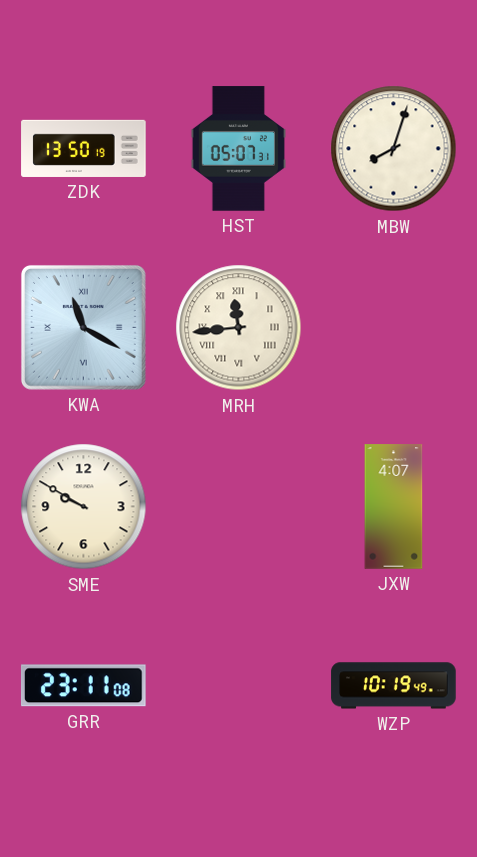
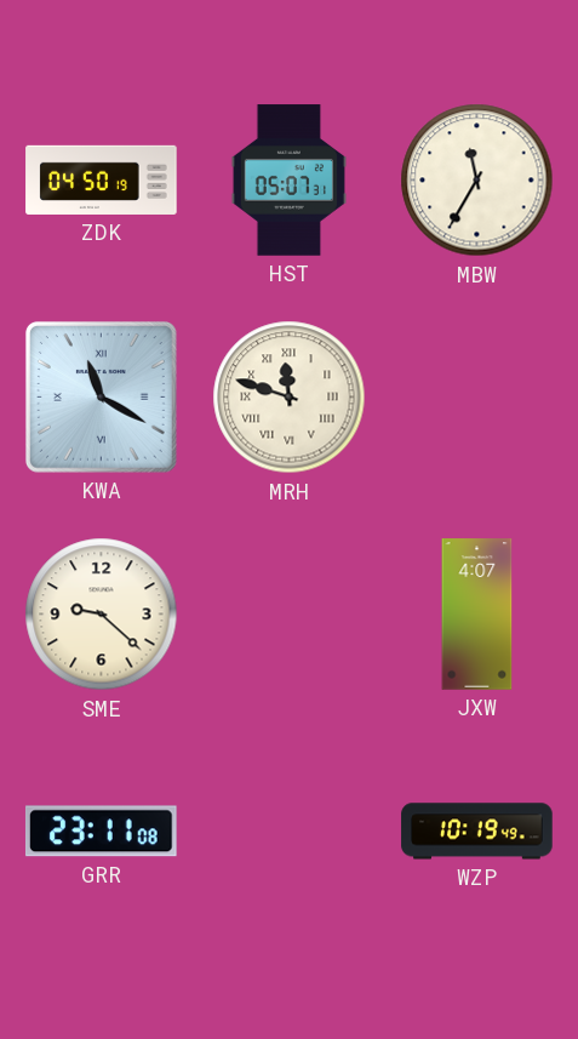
ZDK: 13:50 -> 04:50
MBW: 8:03 -> 11:35
MRH: 11:44 -> 11:48
SME: 9:50 -> 9:22
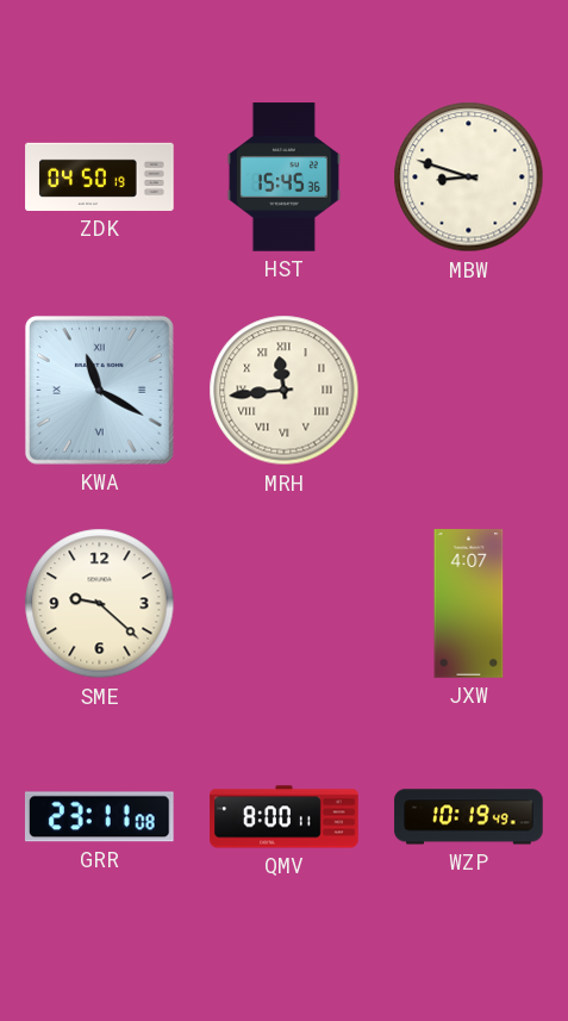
HST: 05:07 -> 15:45
MBW: 11:35 -> 8:48
MRH: 11:48 -> 11:44
QMV: none -> 8:00
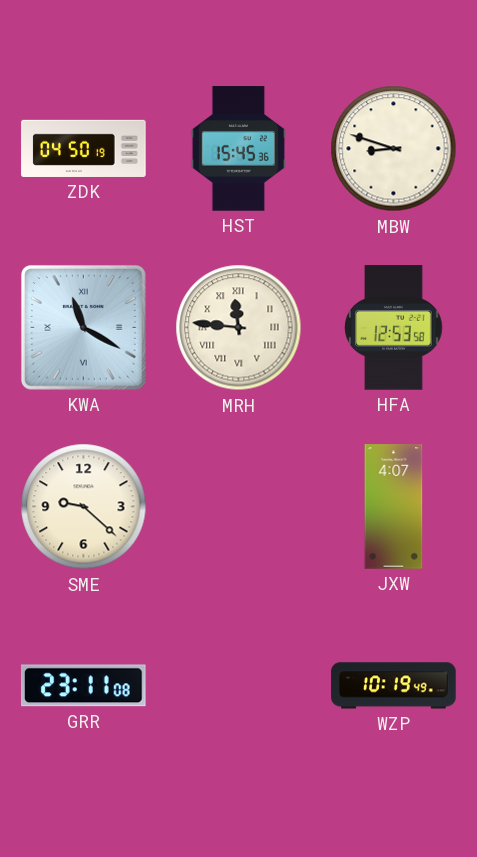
MRH: 11:44 -> 11:46
HFA: none -> 12:53
QMV: 8:00 -> none
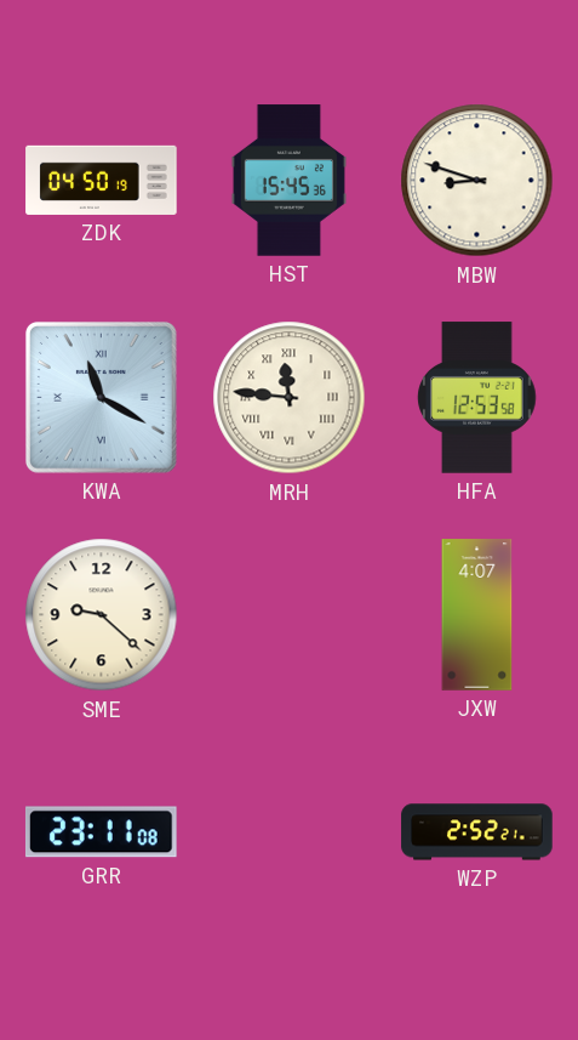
WZP: 10:19 -> 2:52
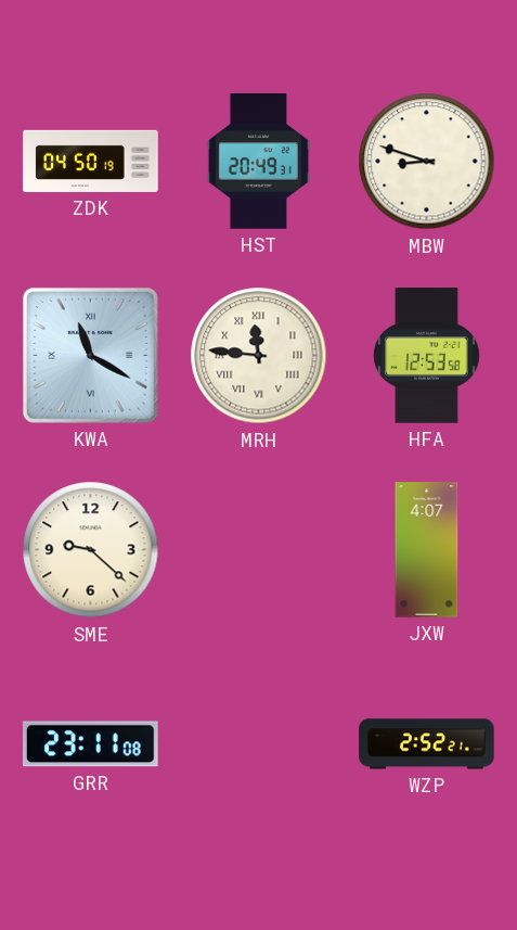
HST: 15:45 -> 20:49
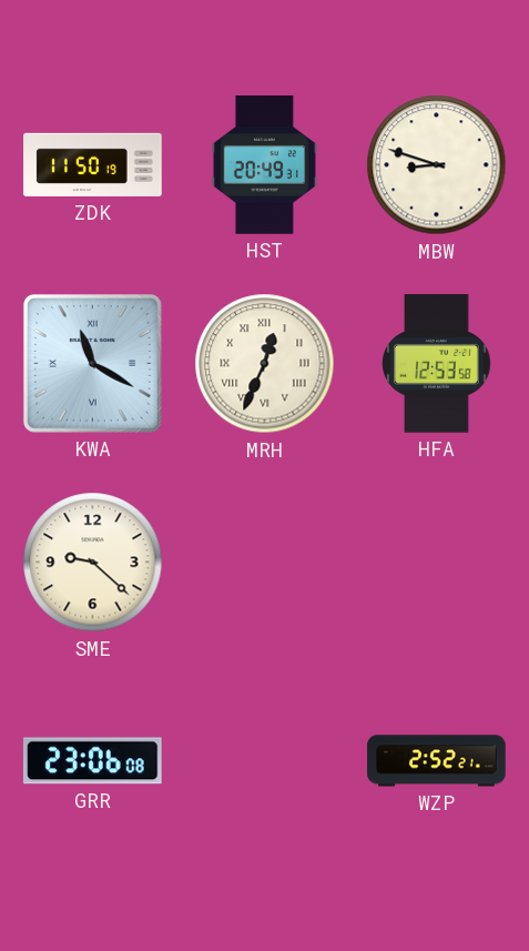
ZDK: 04:50 -> 11:50
MRH: 11:46 -> 12:34
JXW: 4:07 -> none
GRR: 23:11 -> 23:06
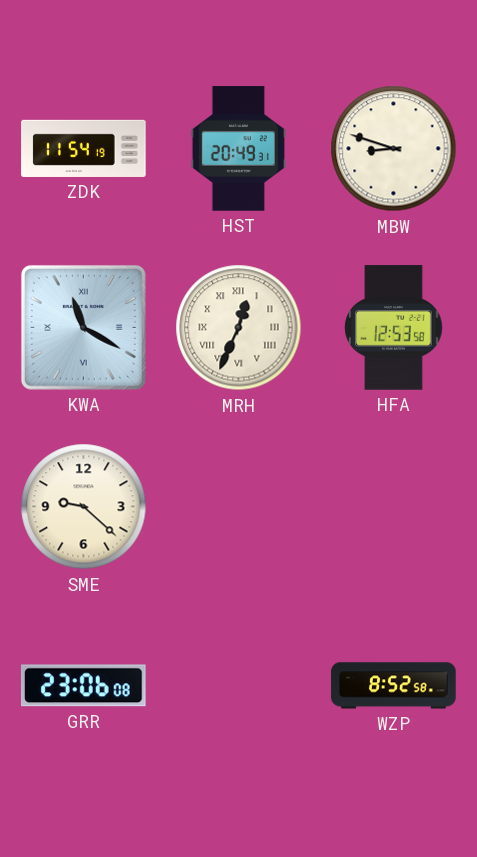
ZDK: 11:50 -> 11:54
WZP: 2:52 -> 8:52
